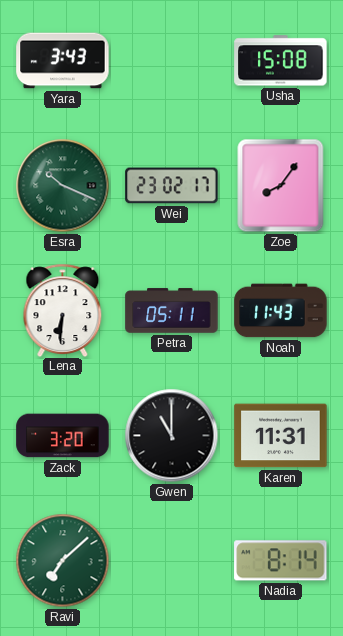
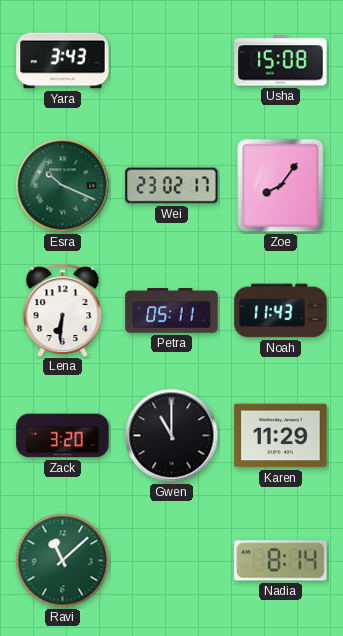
Karen: 11:31 -> 11:29
Ravi: 7:08 -> 11:08
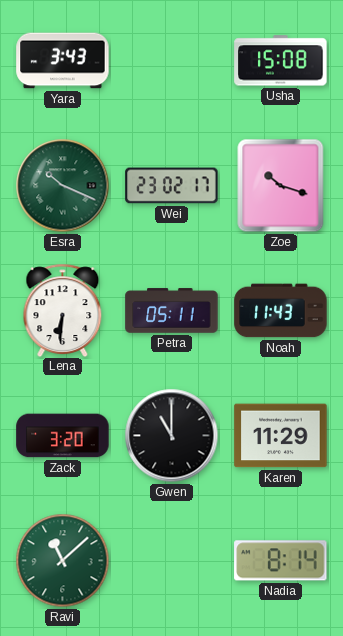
Zoe: 8:06 -> 10:18
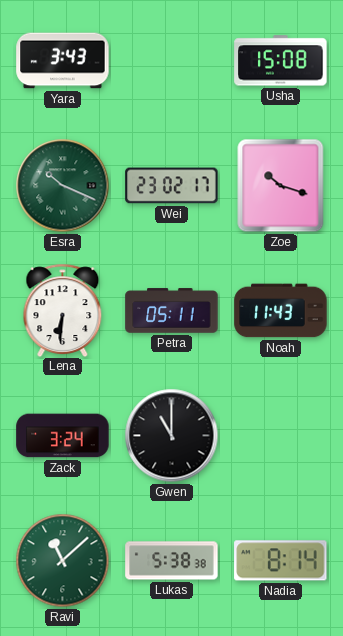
Zack: 3:20 -> 3:24
Karen: 11:29 -> none
Lukas: none -> 5:38
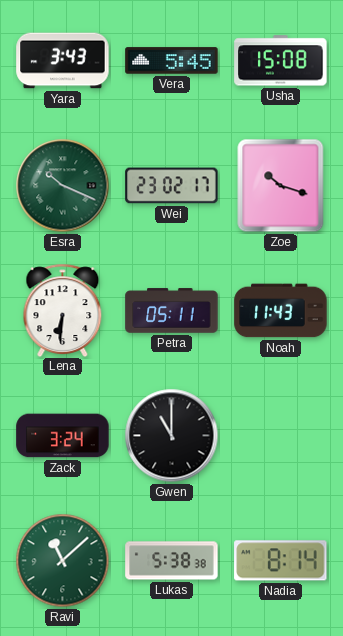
Vera: none -> 5:45
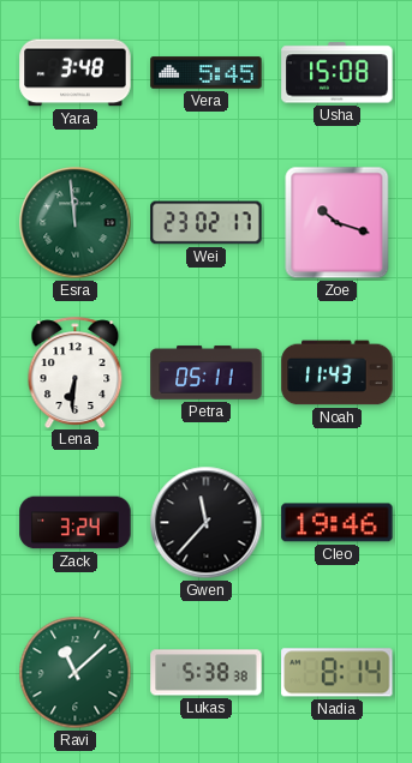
Yara: 3:43 -> 3:48
Esra: 10:19 -> 11:59
Gwen: 11:00 -> 11:37
Cleo: none -> 19:46
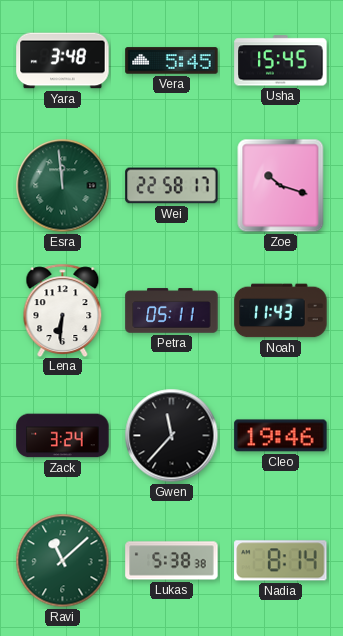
Usha: 15:08 -> 15:45
Wei: 23:02 -> 22:58
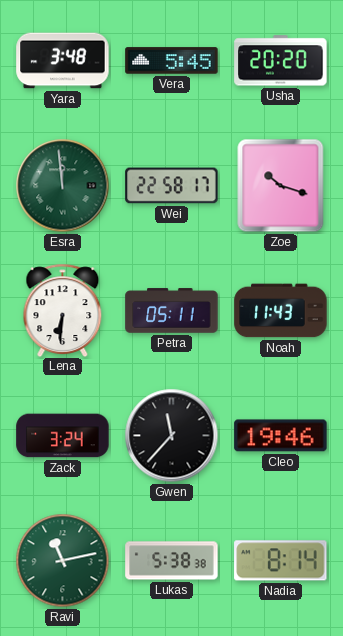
Usha: 15:45 -> 20:20
Ravi: 11:08 -> 11:13
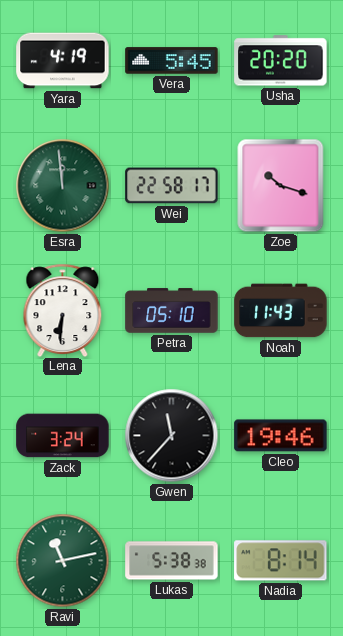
Yara: 3:48 -> 4:19
Petra: 05:11 -> 05:10
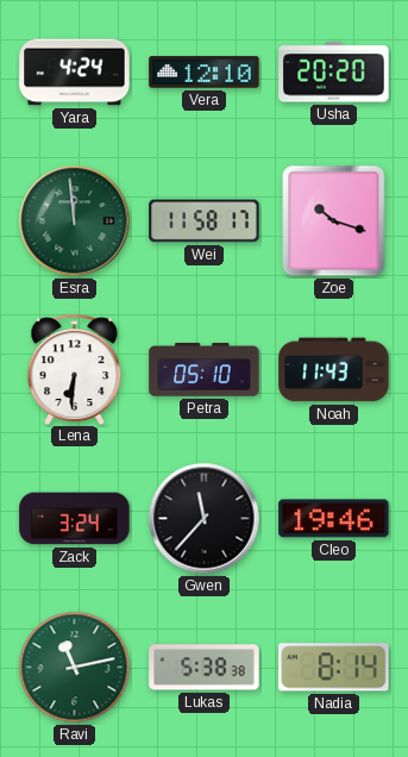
Yara: 4:19 -> 4:24
Vera: 5:45 -> 12:10
Wei: 22:58 -> 11:58
